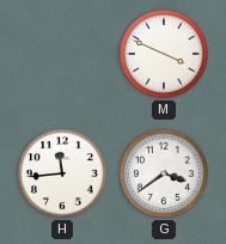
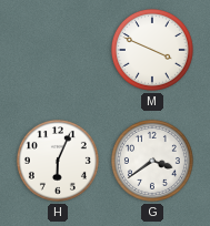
H: 11:44 -> 6:04
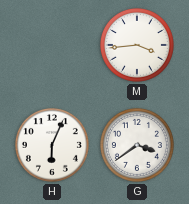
M: 3:49 -> 3:44
